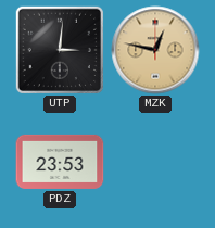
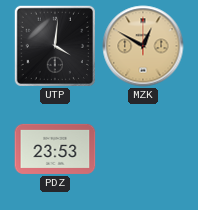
UTP: 3:01 -> 4:01
MZK: 12:47 -> 12:50
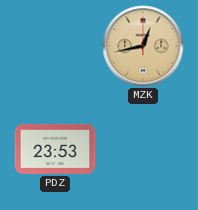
UTP: 4:01 -> none
MZK: 12:50 -> 12:43
